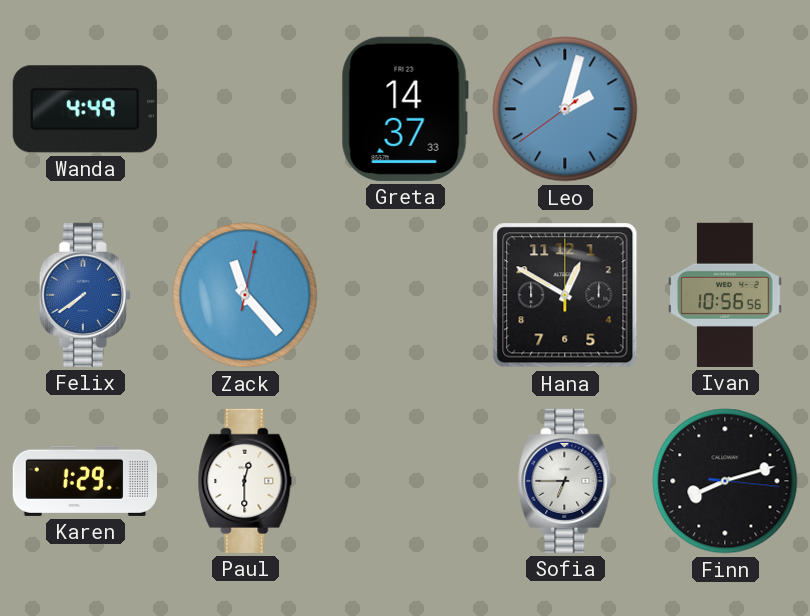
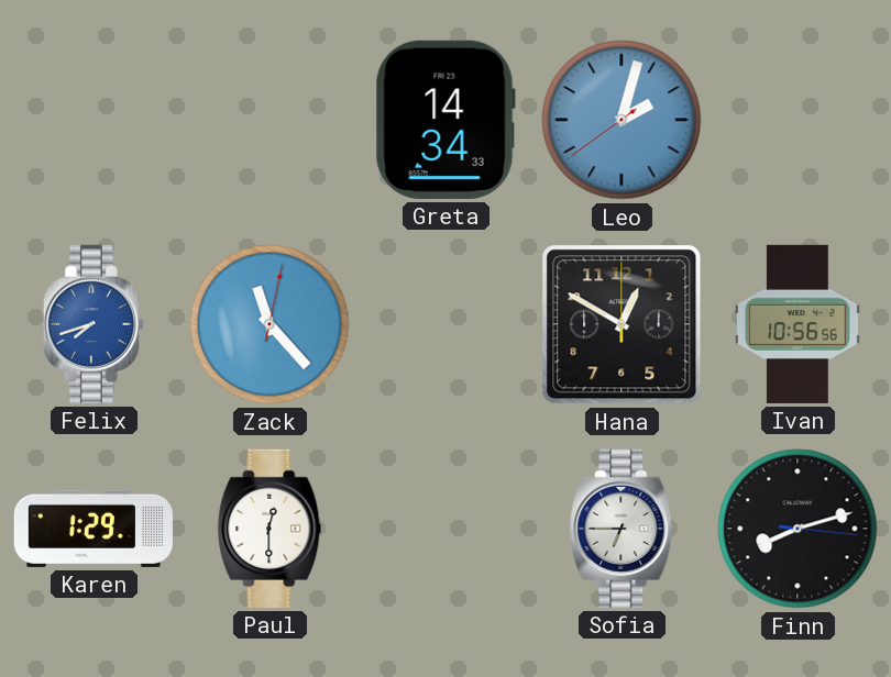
Wanda: 4:49 -> none
Greta: 14:37 -> 14:34
Felix: 7:39 -> 7:42
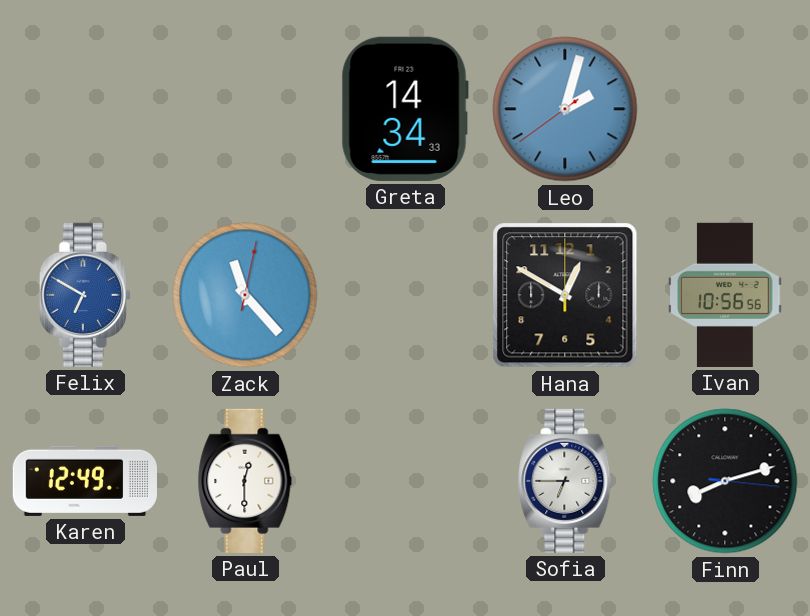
Felix: 7:42 -> 6:50
Karen: 1:29 -> 12:49
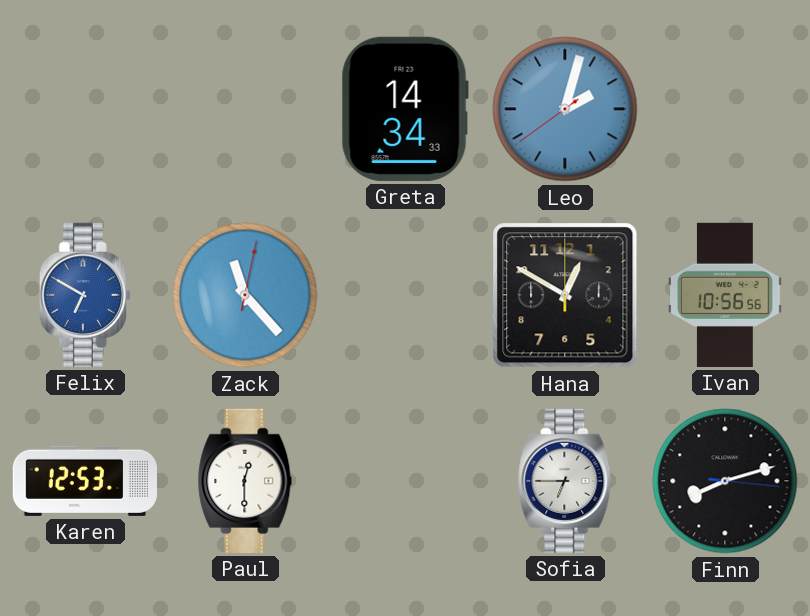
Karen: 12:49 -> 12:53
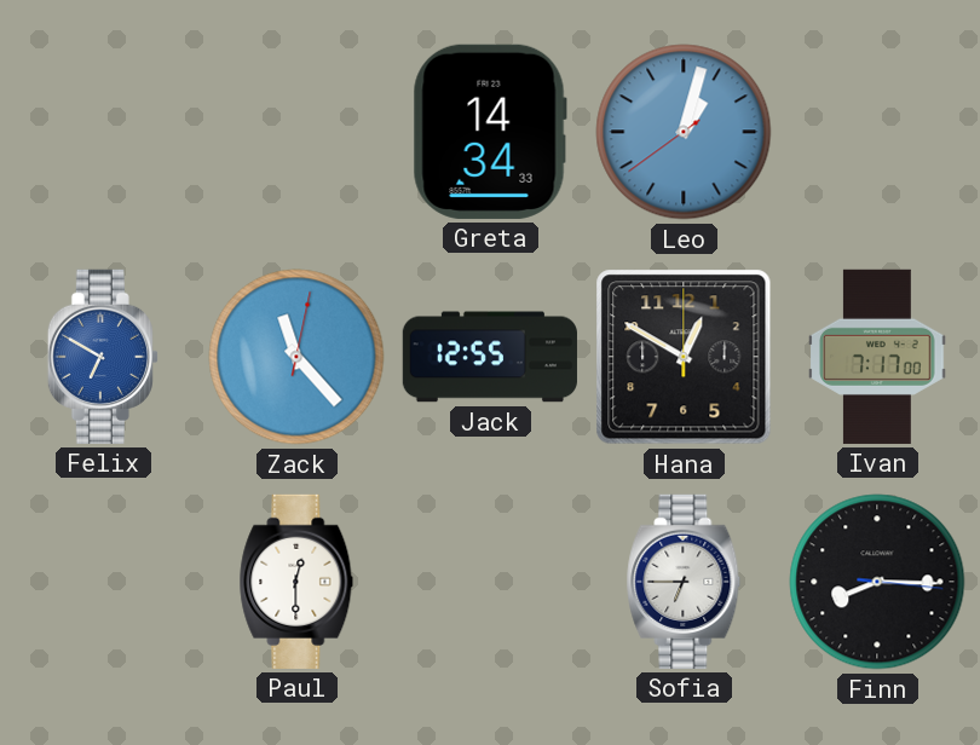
Leo: 2:02 -> 1:02
Jack: none -> 12:55
Ivan: 10:56 -> 7:17
Karen: 12:53 -> none
Finn: 8:12 -> 8:15
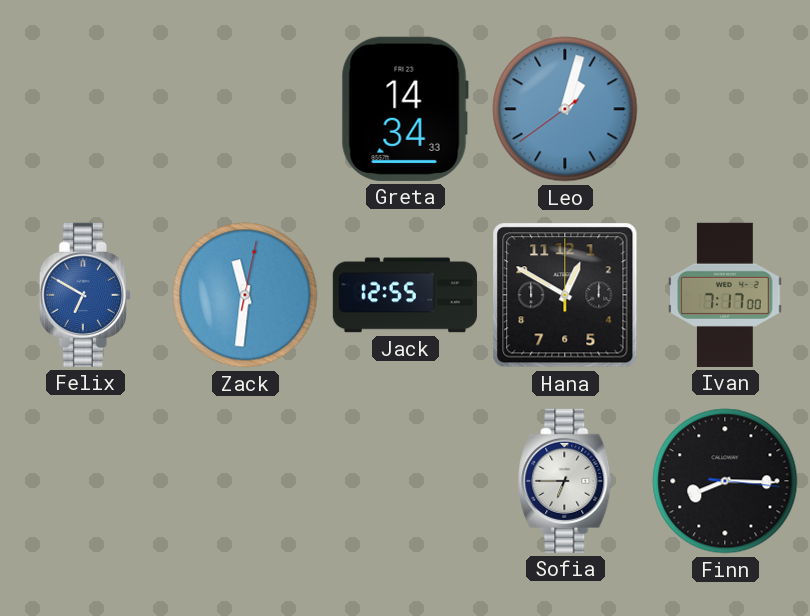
Zack: 11:23 -> 11:31
Paul: 12:30 -> none
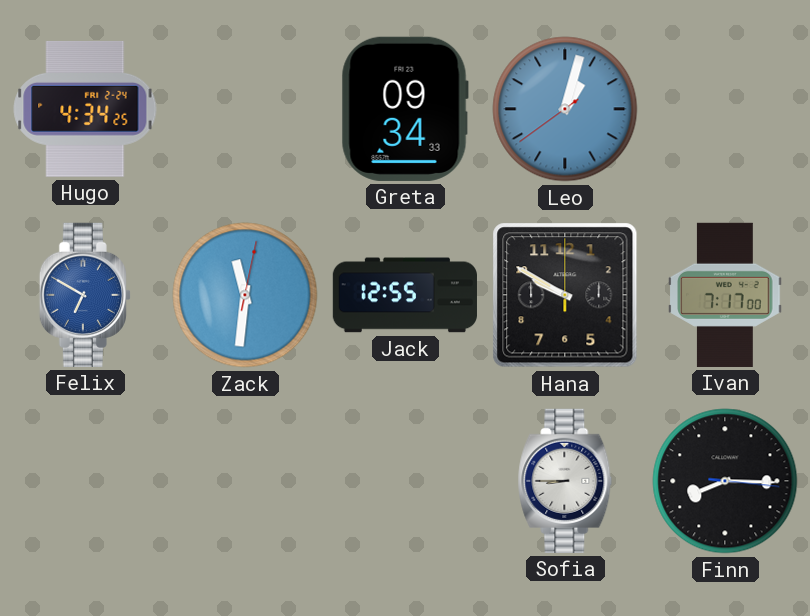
Hugo: none -> 4:34
Greta: 14:34 -> 09:34
Hana: 12:50 -> 9:50
Sofia: 6:45 -> 8:45
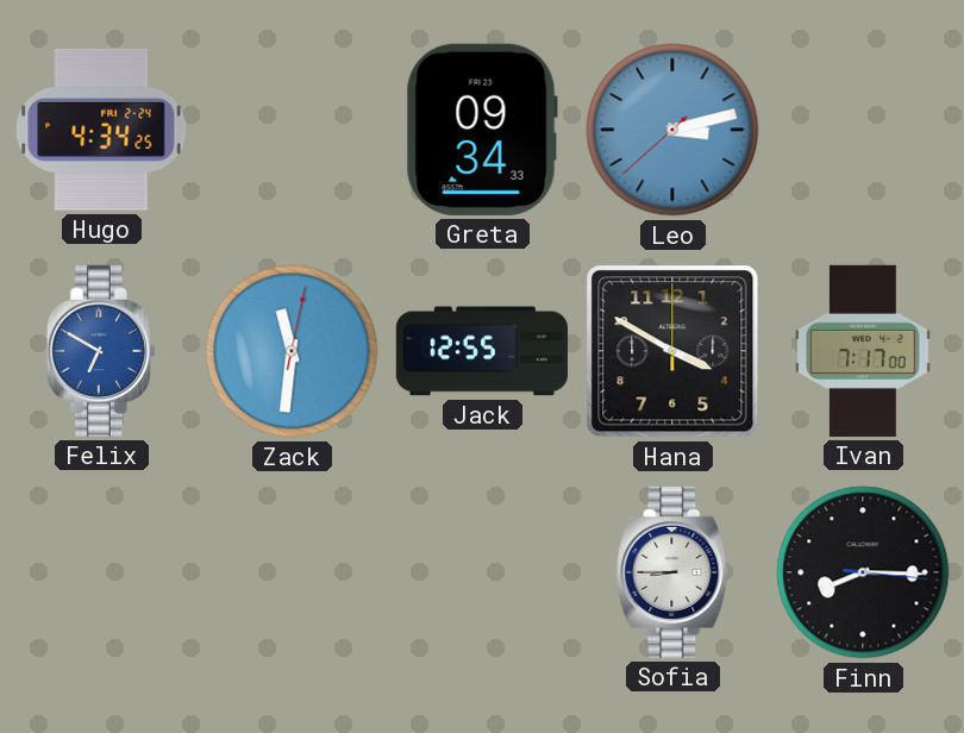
Leo: 1:02 -> 3:12
Hana: 9:50 -> 3:50
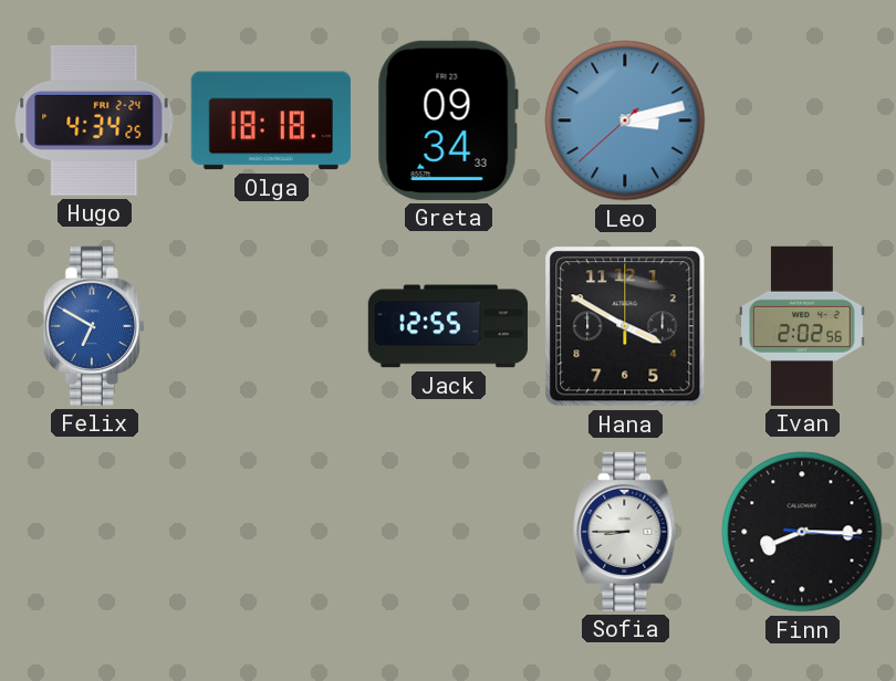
Olga: none -> 18:18
Zack: 11:31 -> none
Ivan: 7:17 -> 2:02
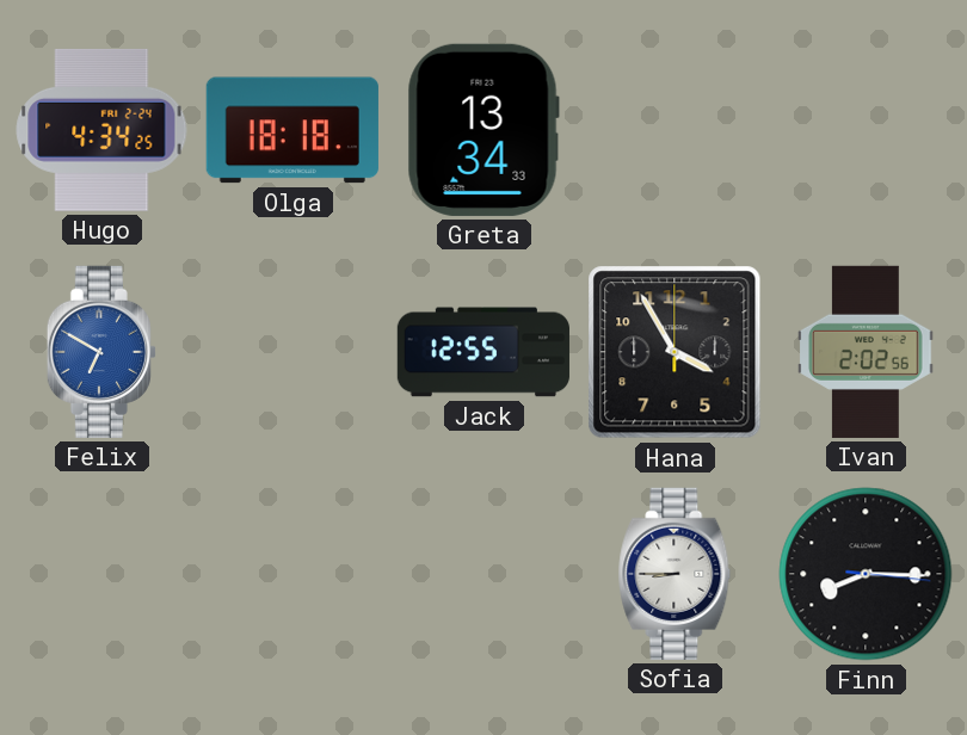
Greta: 09:34 -> 13:34
Leo: 3:12 -> none
Hana: 3:50 -> 3:55
